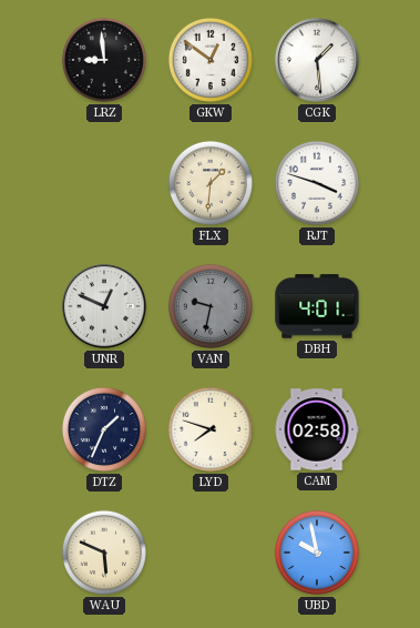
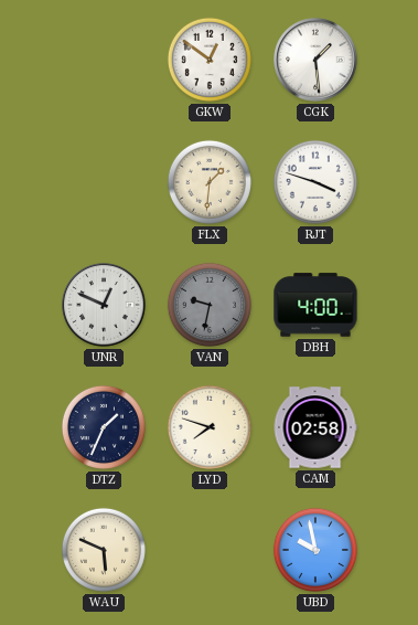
LRZ: 8:59 -> none
DBH: 4:01 -> 4:00
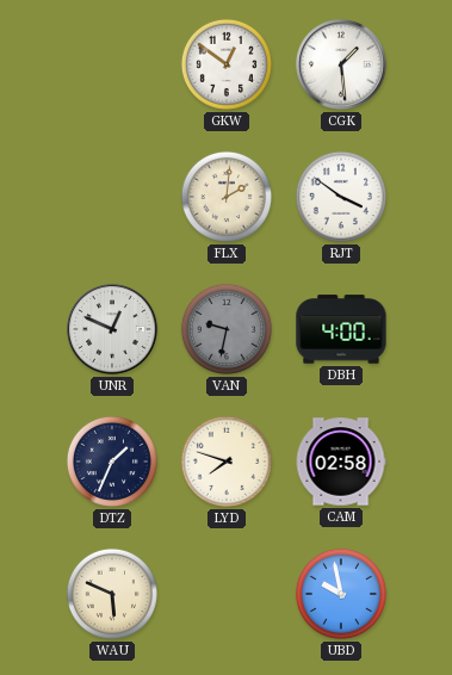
FLX: 1:31 -> 2:01
RJT: 3:48 -> 3:51
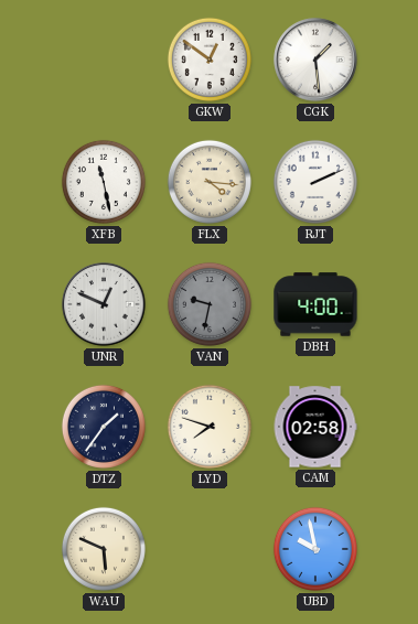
XFB: none -> 11:28
FLX: 2:01 -> 4:16
RJT: 3:51 -> 2:11
DTZ: 1:34 -> 1:36
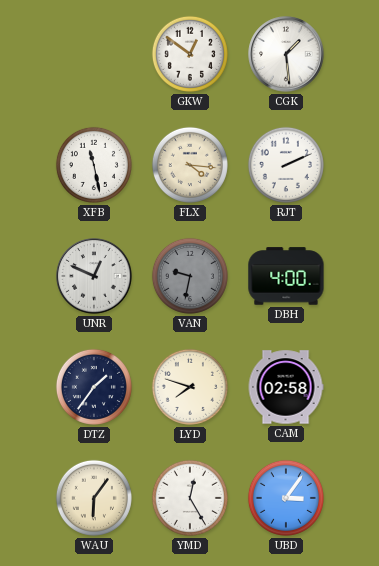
WAU: 5:49 -> 6:06
YMD: none -> 12:25
UBD: 9:58 -> 3:06
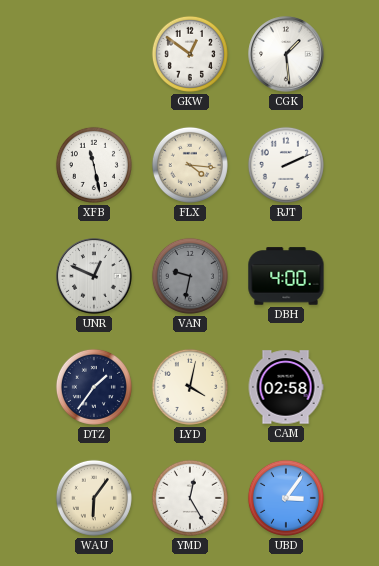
LYD: 7:48 -> 4:02
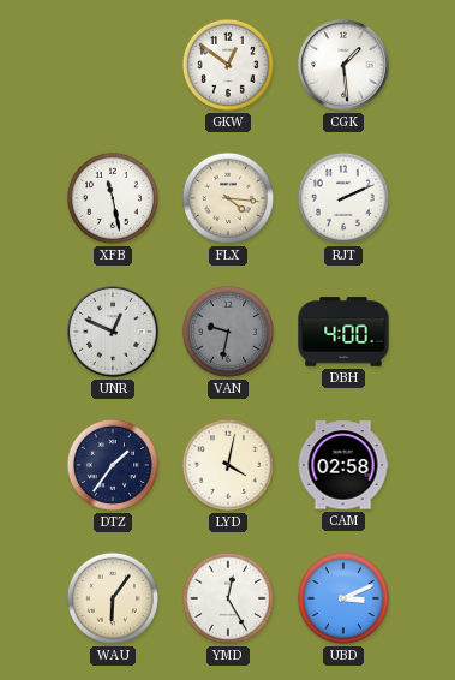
UBD: 3:06 -> 3:11
